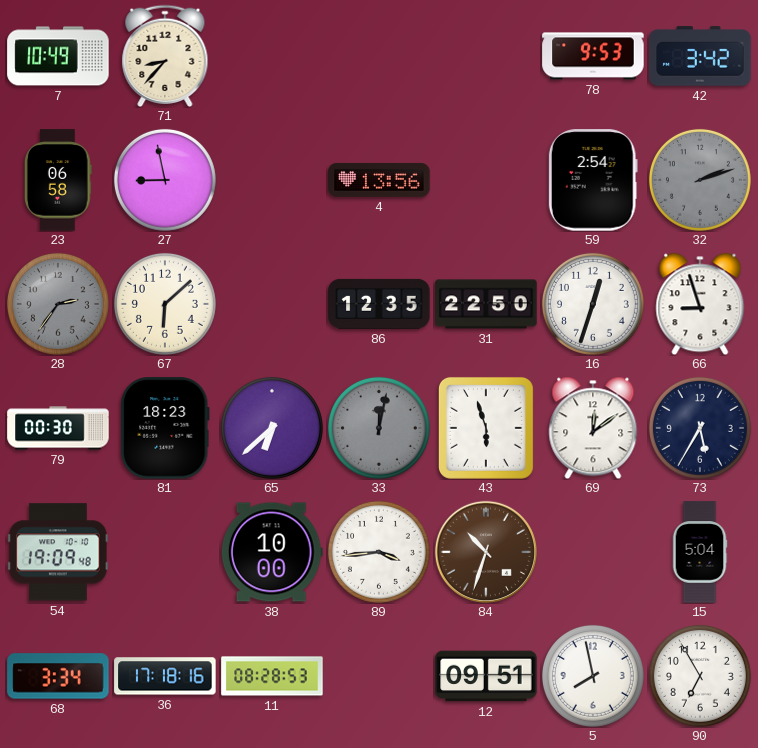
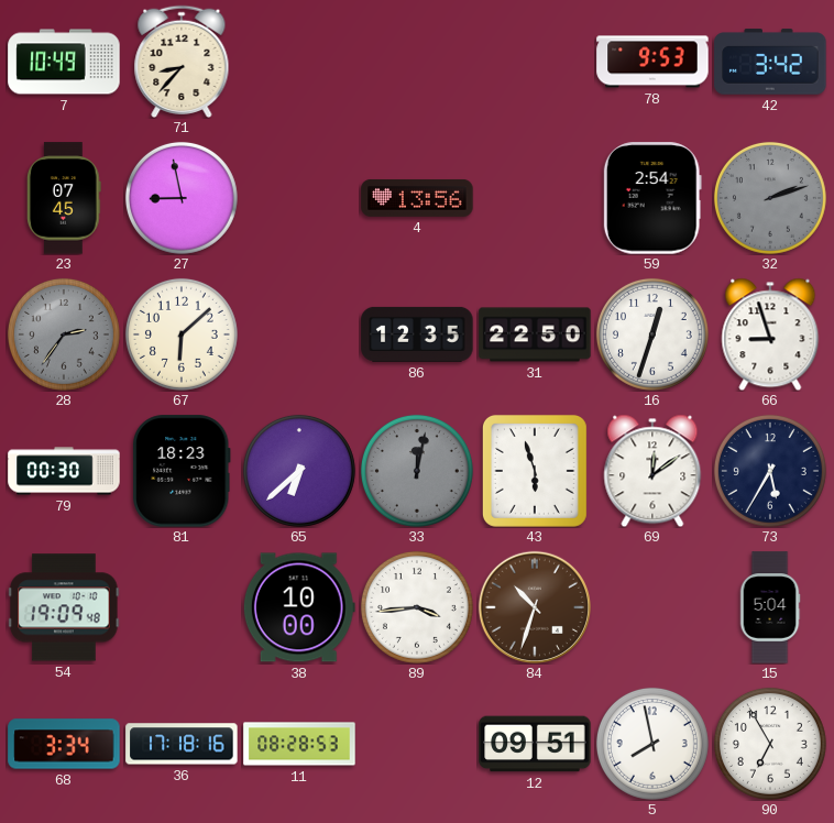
23: 06:58 -> 07:45
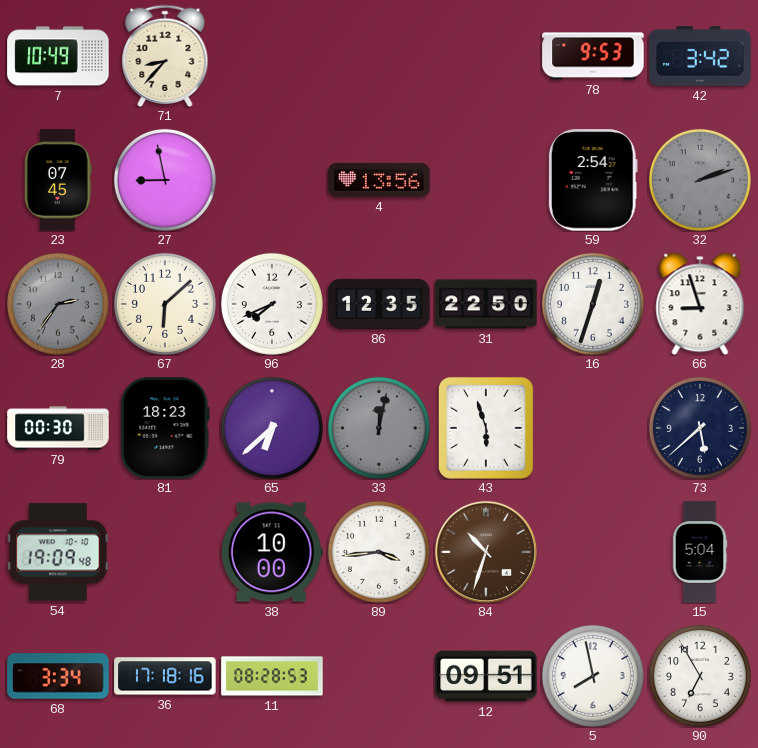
96: none -> 7:41
69: 12:09 -> none
73: 5:35 -> 5:38
